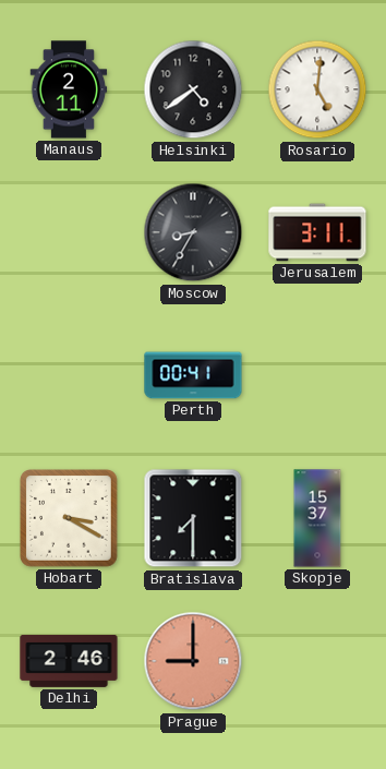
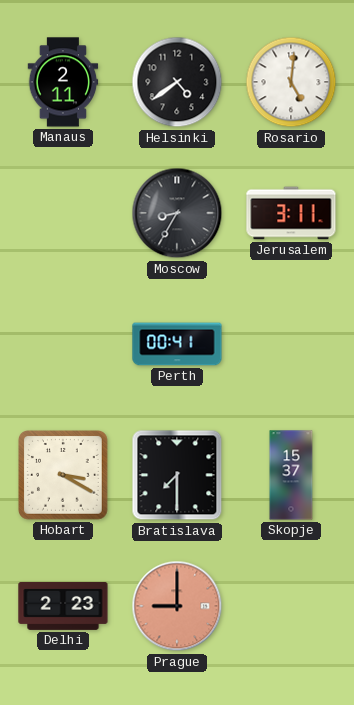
Delhi: 2:46 -> 2:23
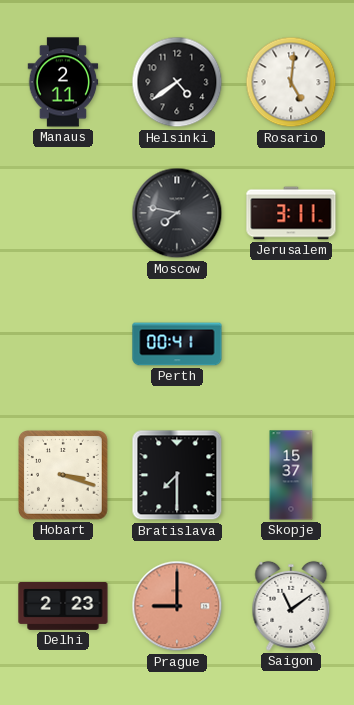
Moscow: 8:35 -> 7:47
Hobart: 3:20 -> 3:18
Saigon: none -> 11:09
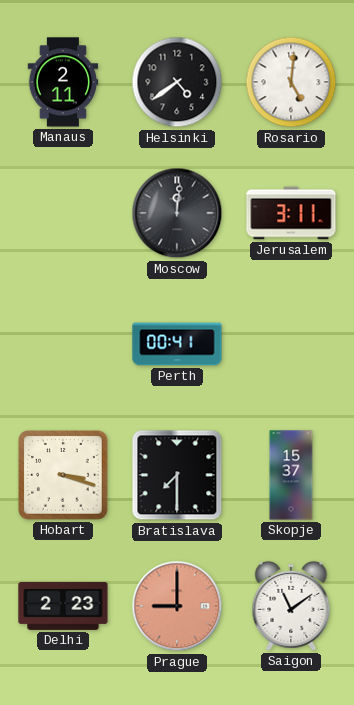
Moscow: 7:47 -> 12:01
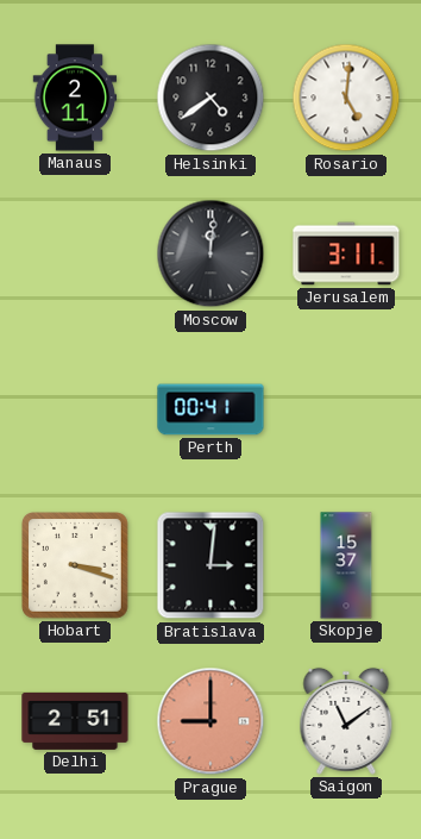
Bratislava: 7:30 -> 3:01
Delhi: 2:23 -> 2:51
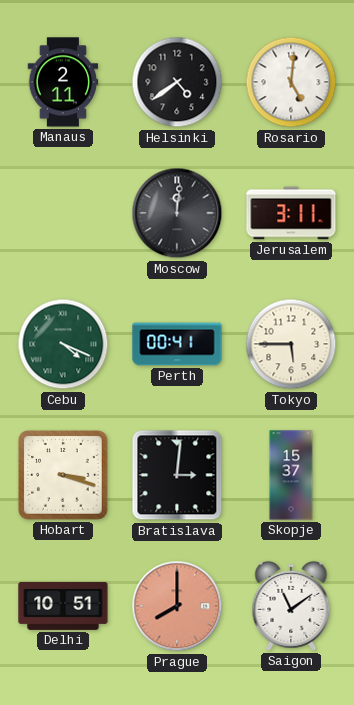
Cebu: none -> 4:19
Tokyo: none -> 5:45
Delhi: 2:51 -> 10:51
Prague: 9:00 -> 8:00
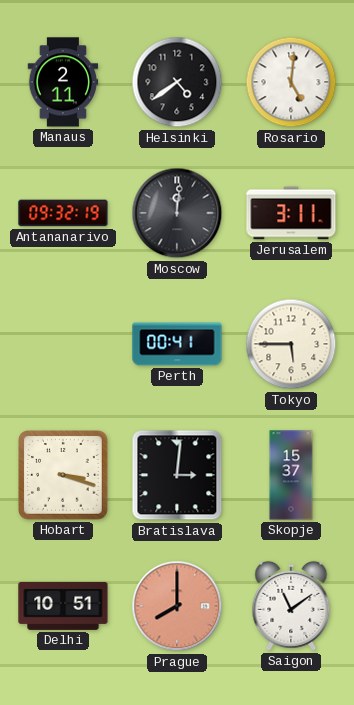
Antananarivo: none -> 09:32
Cebu: 4:19 -> none
